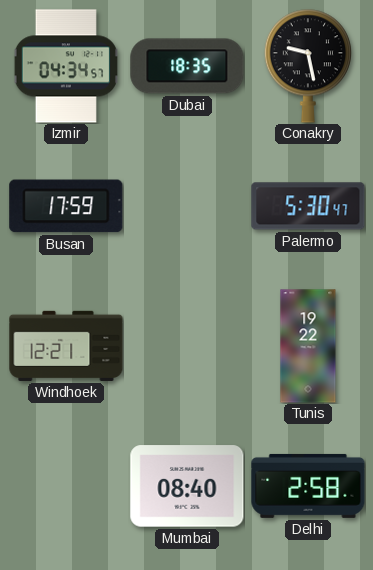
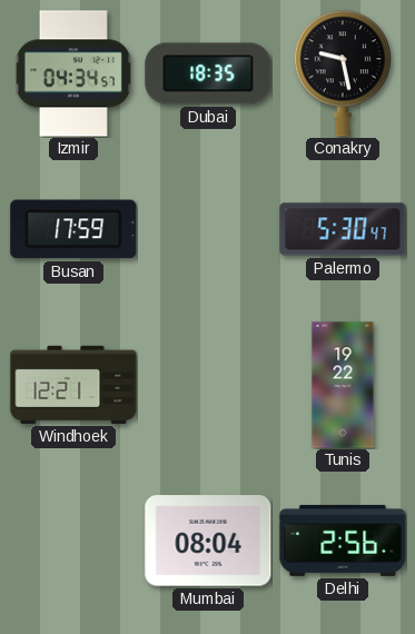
Mumbai: 08:40 -> 08:04
Delhi: 2:58 -> 2:56
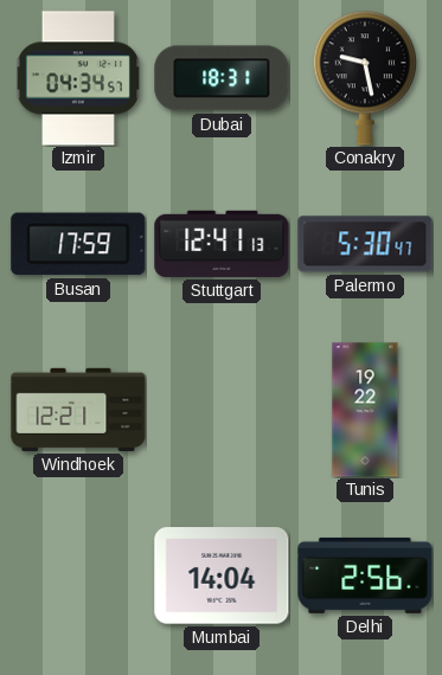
Dubai: 18:35 -> 18:31
Stuttgart: none -> 12:41
Mumbai: 08:04 -> 14:04
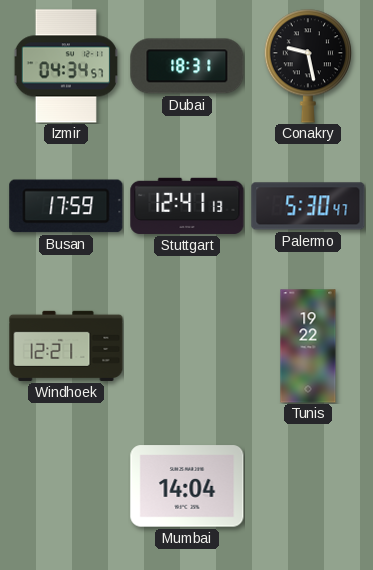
Delhi: 2:56 -> none
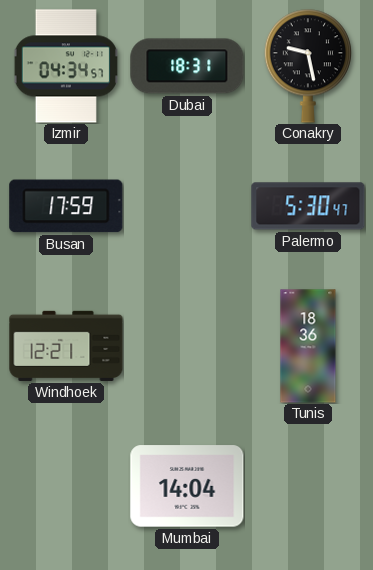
Stuttgart: 12:41 -> none
Tunis: 19:22 -> 18:36
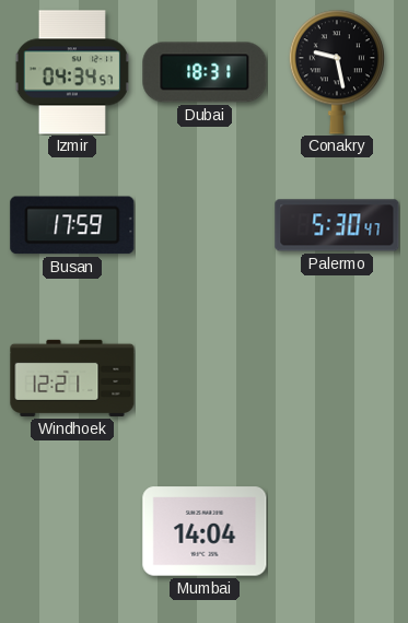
Tunis: 18:36 -> none
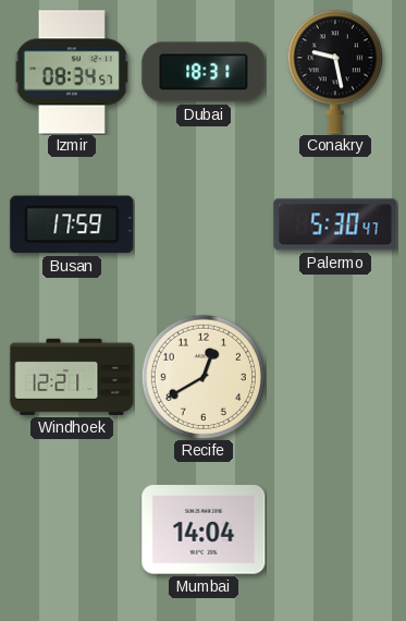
Izmir: 04:34 -> 08:34
Recife: none -> 12:40
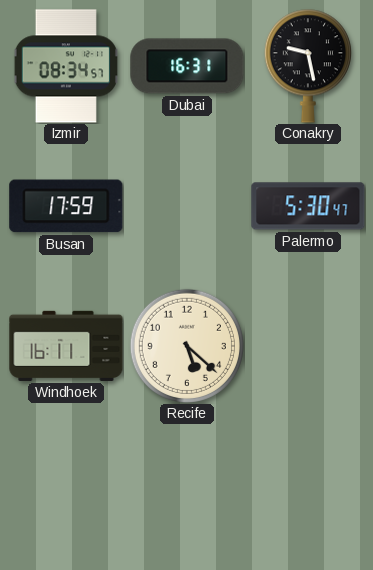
Dubai: 18:31 -> 16:31
Windhoek: 12:21 -> 16:11
Recife: 12:40 -> 5:22
Mumbai: 14:04 -> none
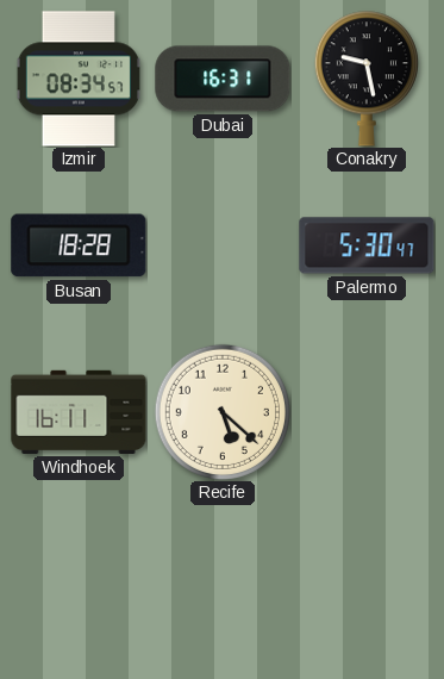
Busan: 17:59 -> 18:28
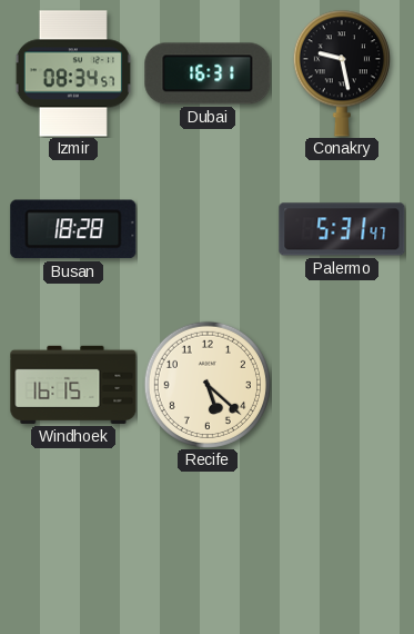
Palermo: 5:30 -> 5:31
Windhoek: 16:11 -> 16:15
